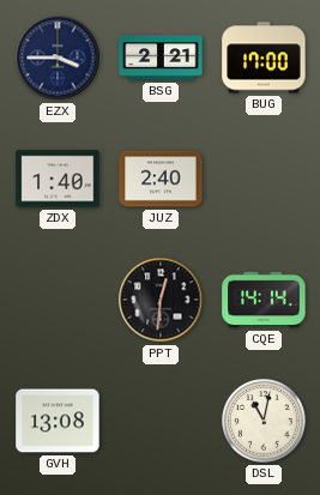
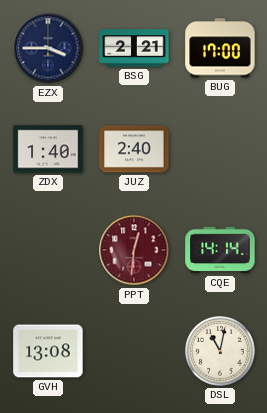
PPT dial: black -> burgundy
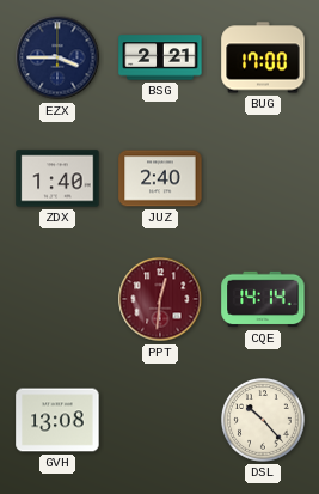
DSL: 11:02 -> 10:23
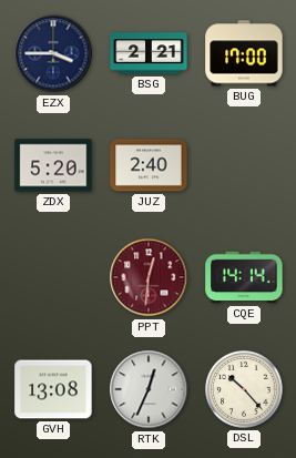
ZDX: 1:40 -> 5:20
RTK: none -> 12:34
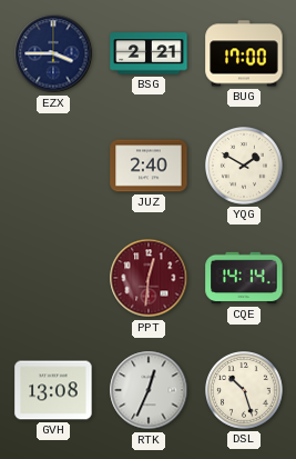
ZDX: 5:20 -> none
YQG: none -> 1:50
DSL: 10:23 -> 10:27
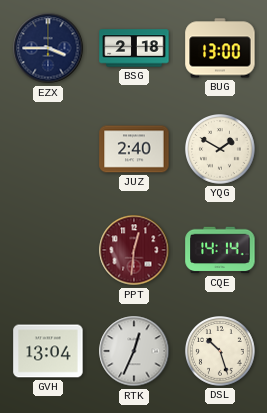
BSG: 2:21 -> 2:18
BUG: 17:00 -> 13:00
GVH: 13:08 -> 13:04
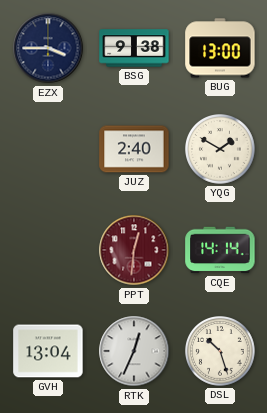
BSG: 2:18 -> 9:38
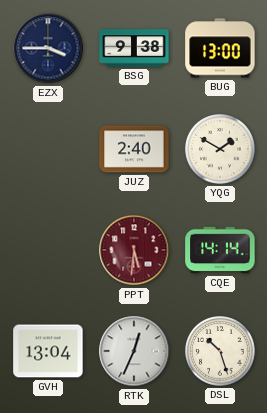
PPT: 12:31 -> 5:31
